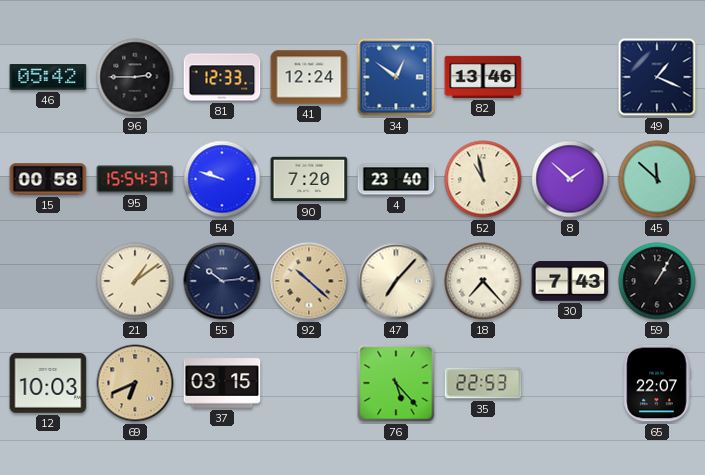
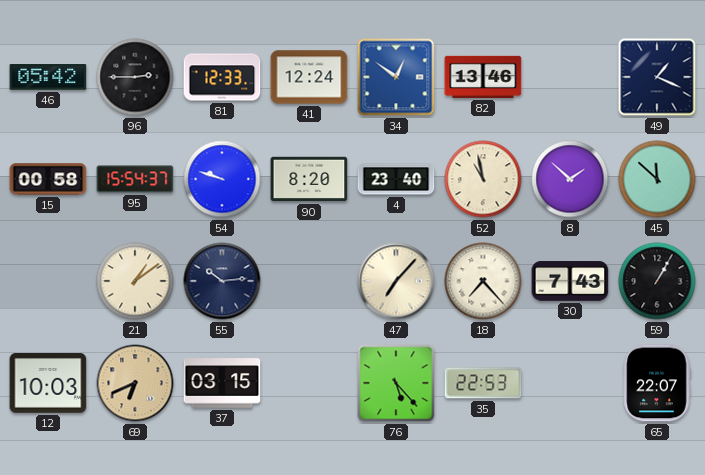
90: 7:20 -> 8:20
92: 10:22 -> none
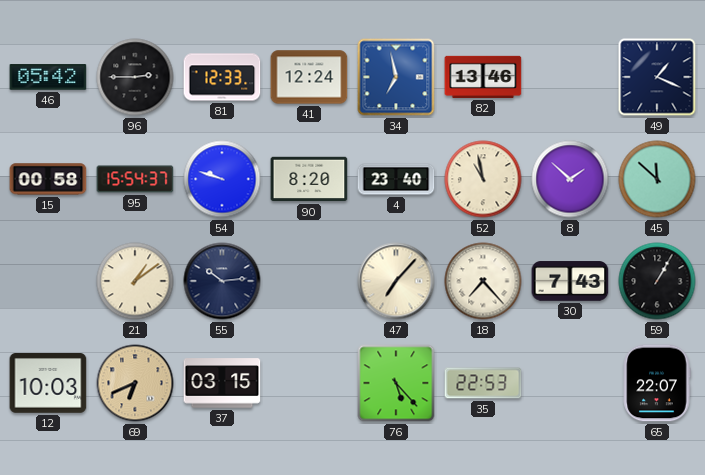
34: 12:51 -> 6:58
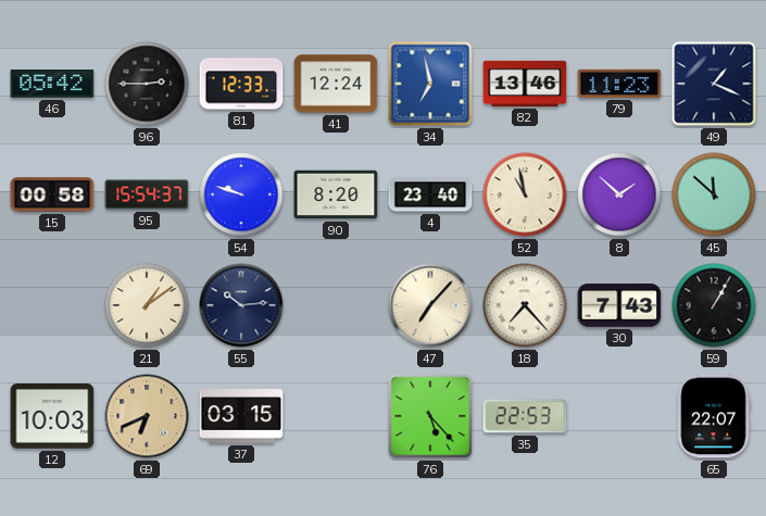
79: none -> 11:23
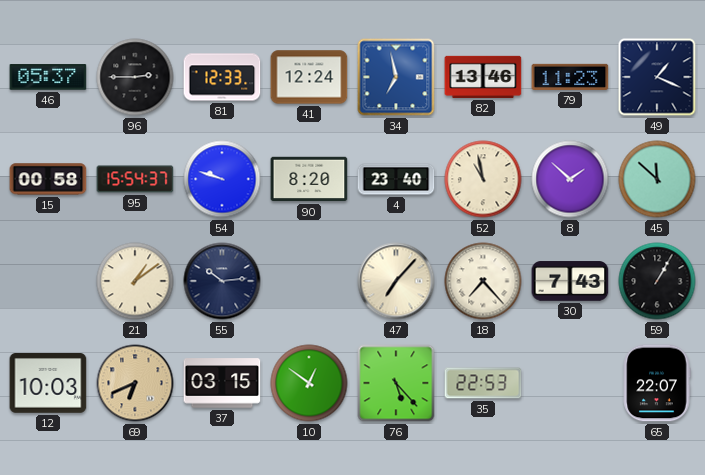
46: 05:42 -> 05:37
10: none -> 12:51
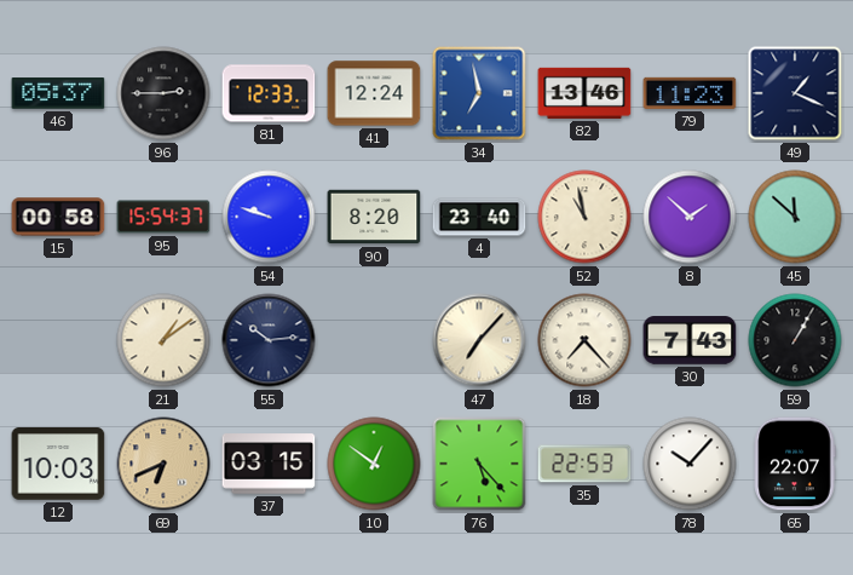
78: none -> 10:07
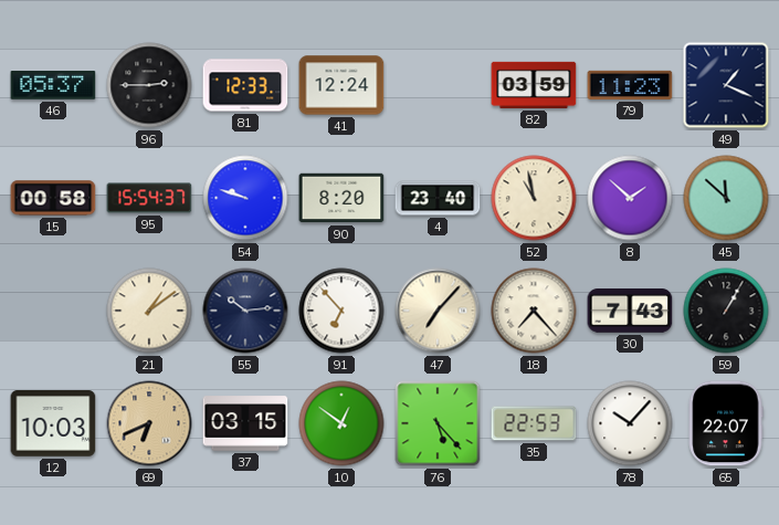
34: 6:58 -> none
82: 13:46 -> 03:59
91: none -> 6:53
